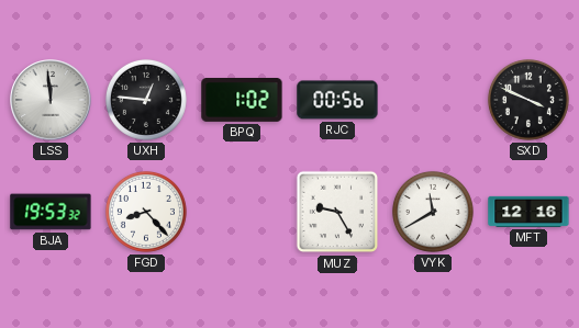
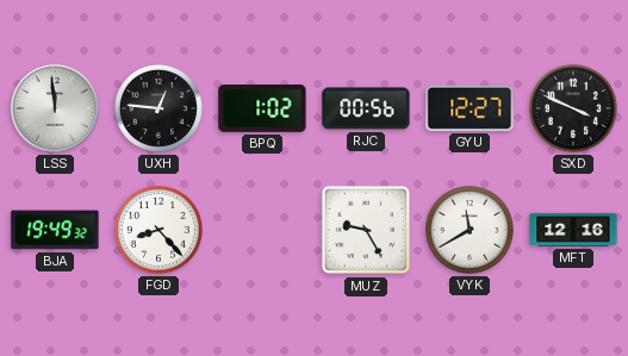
GYU: none -> 12:27
BJA: 19:53 -> 19:49
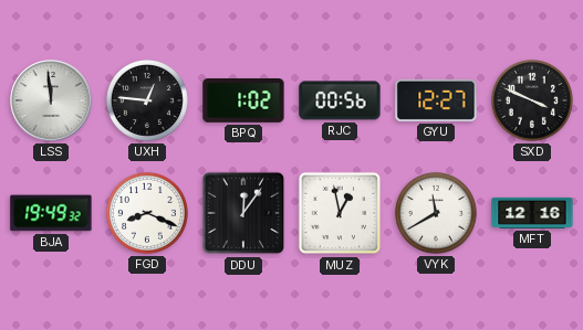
FGD: 8:23 -> 8:19
DDU: none -> 12:06
MUZ: 9:25 -> 12:58
